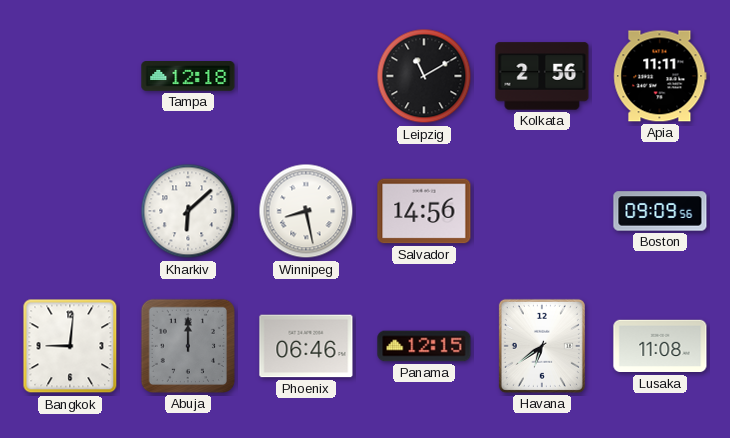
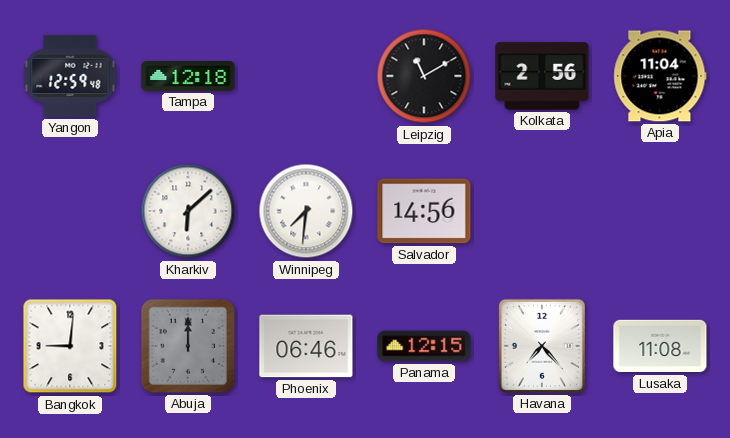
Yangon: none -> 12:59
Apia: 11:11 -> 11:04
Winnipeg: 8:28 -> 7:31
Boston: 09:09 -> none
Havana: 6:39 -> 7:23
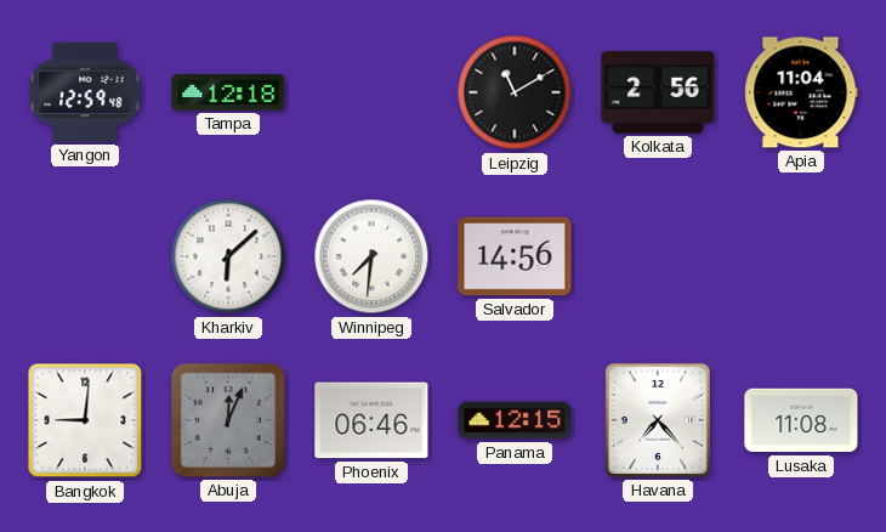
Abuja: 12:00 -> 12:04
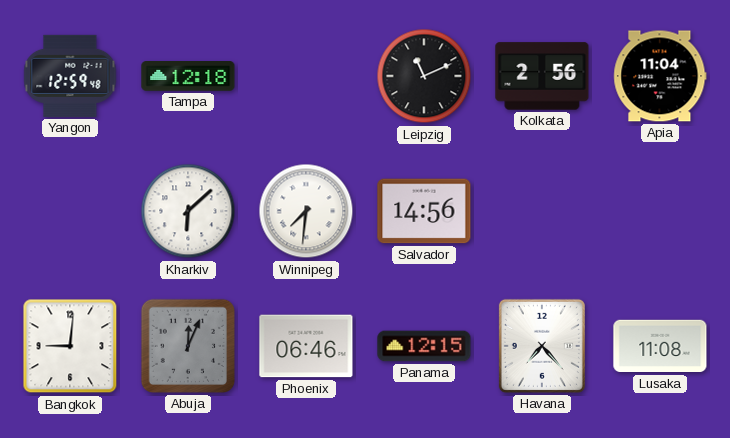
Leipzig: 11:10 -> 11:11
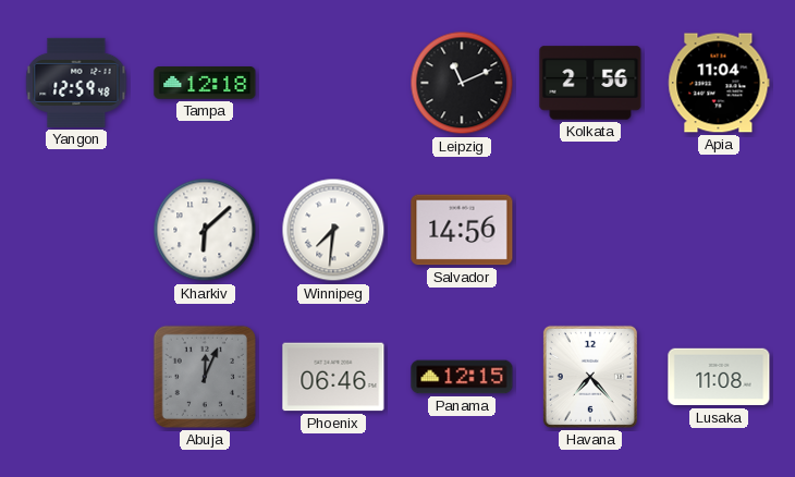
Bangkok: 9:01 -> none
